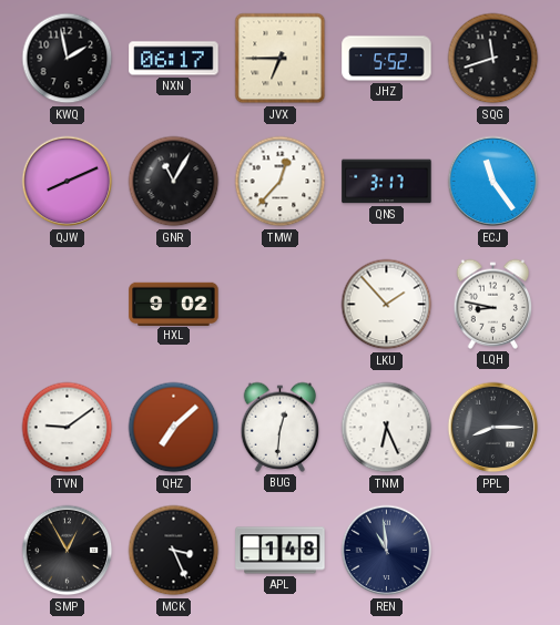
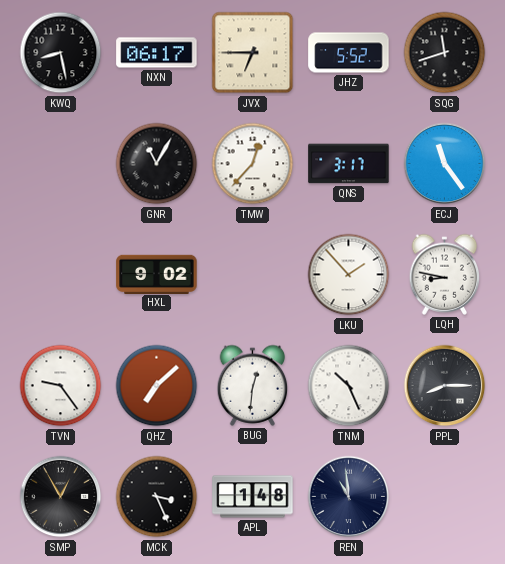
KWQ: 1:58 -> 8:28
QJW: 8:11 -> none
TVN: 9:09 -> 9:24
TNM: 6:26 -> 10:26
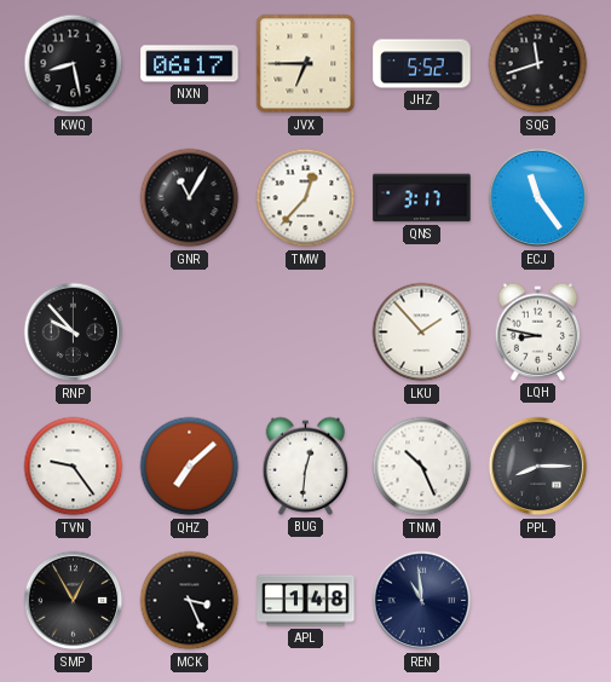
RNP: none -> 9:53
HXL: 9:02 -> none
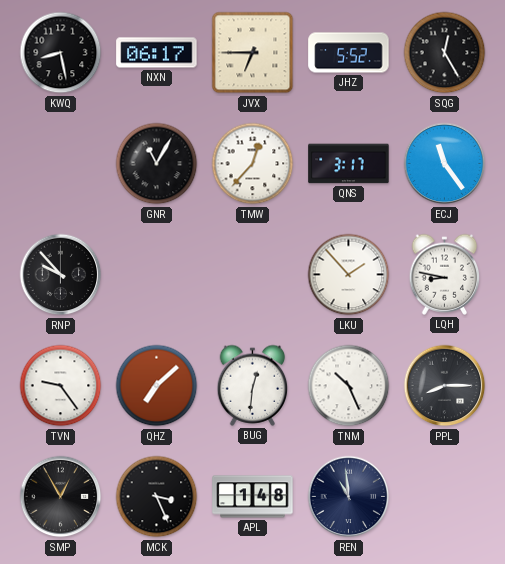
SQG: 11:42 -> 12:25
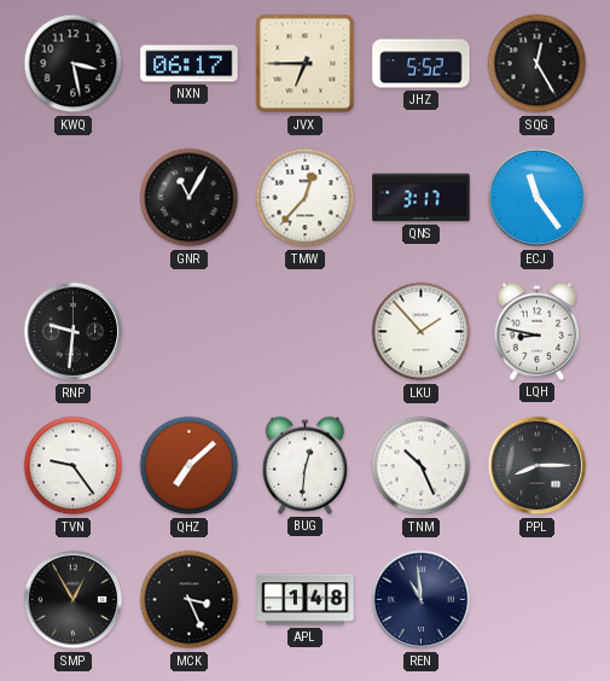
KWQ: 8:28 -> 3:28
RNP: 9:53 -> 9:31
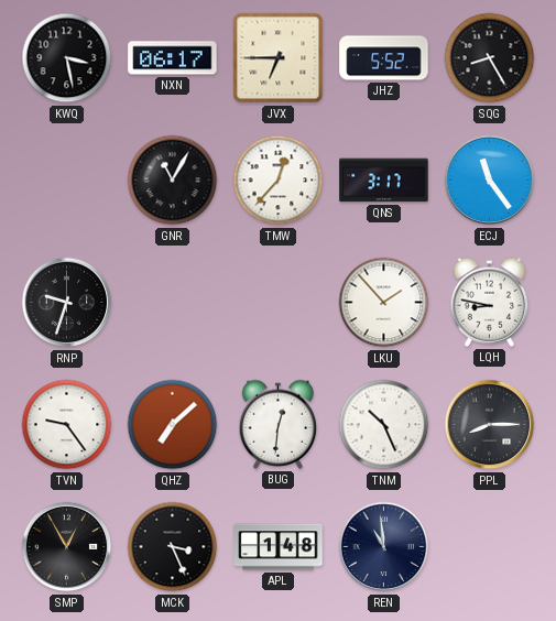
SQG: 12:25 -> 8:25
RNP: 9:31 -> 9:33
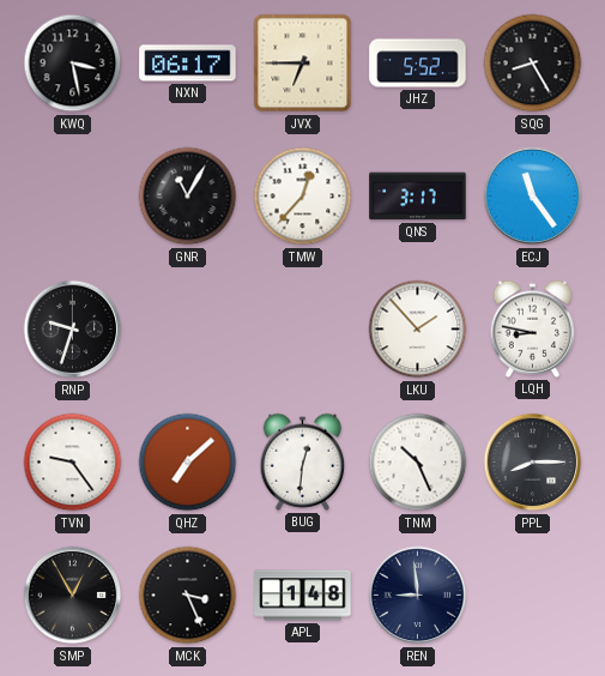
REN: 10:59 -> 8:59
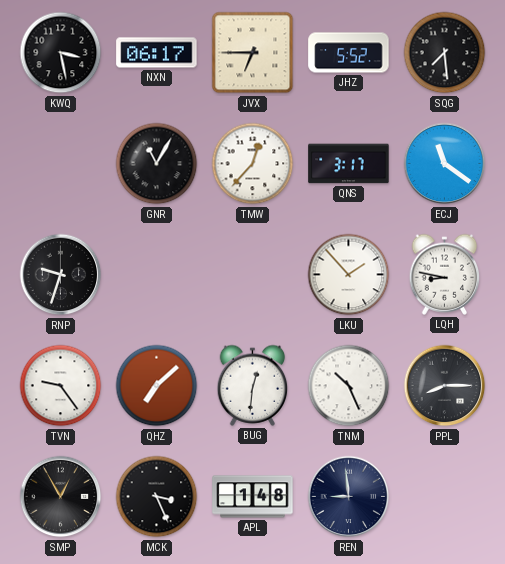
SQG: 8:25 -> 7:29
ECJ: 11:24 -> 11:21
